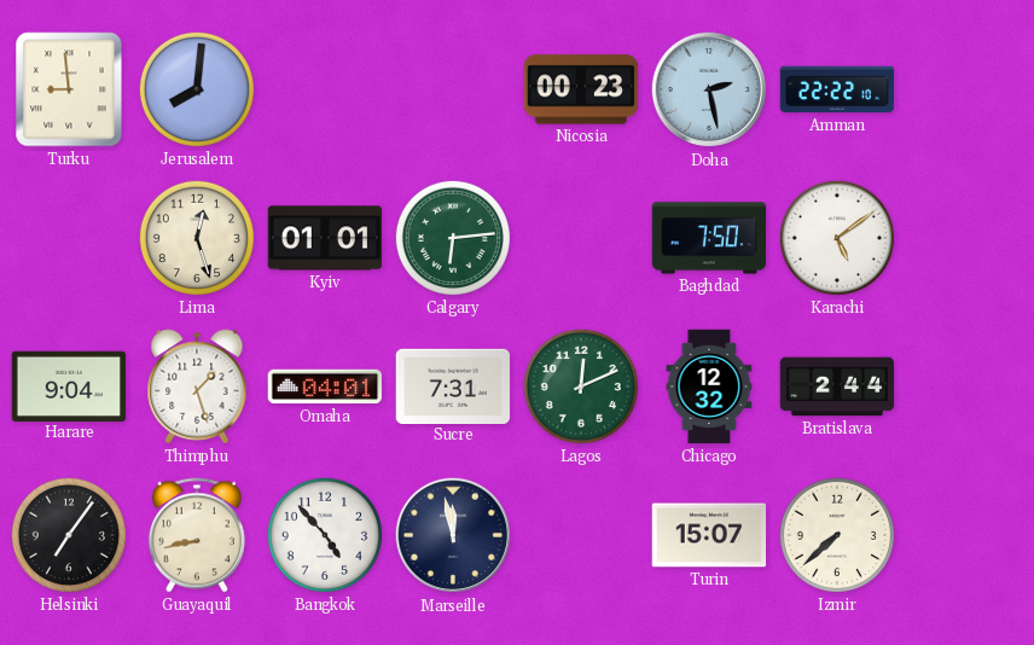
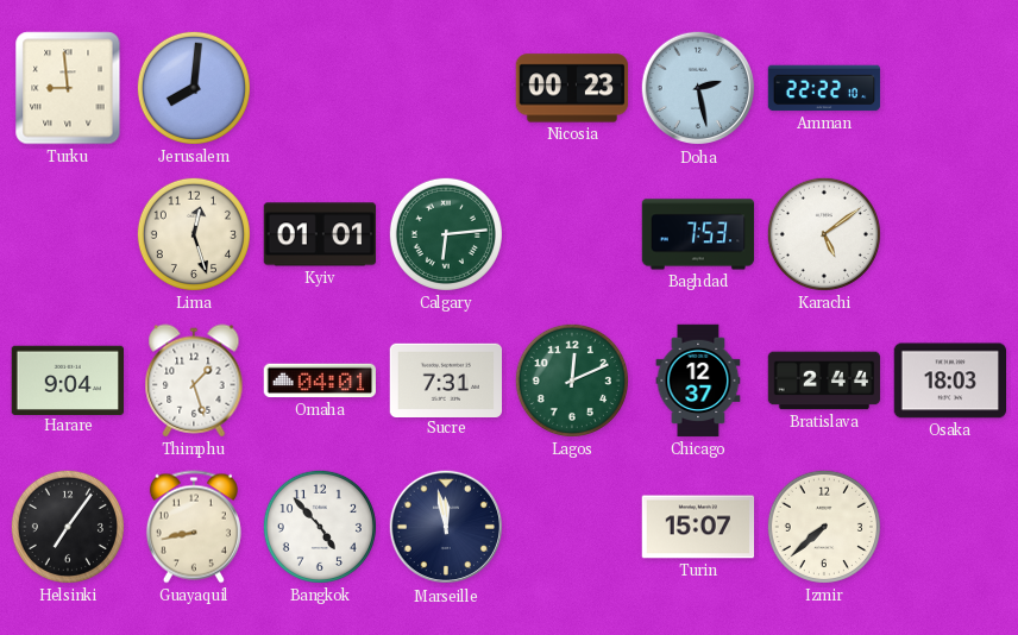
Baghdad: 7:50 -> 7:53
Chicago: 12:32 -> 12:37
Osaka: none -> 18:03
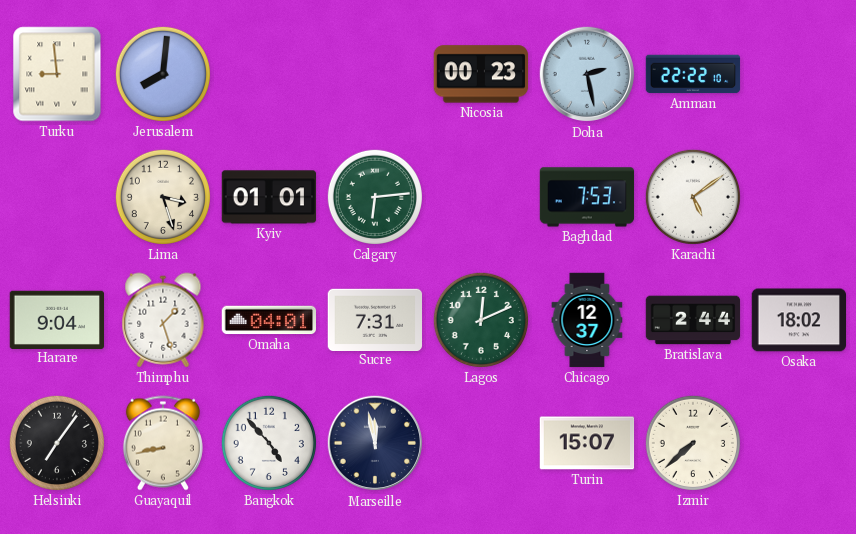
Lima: 12:27 -> 3:27
Osaka: 18:03 -> 18:02
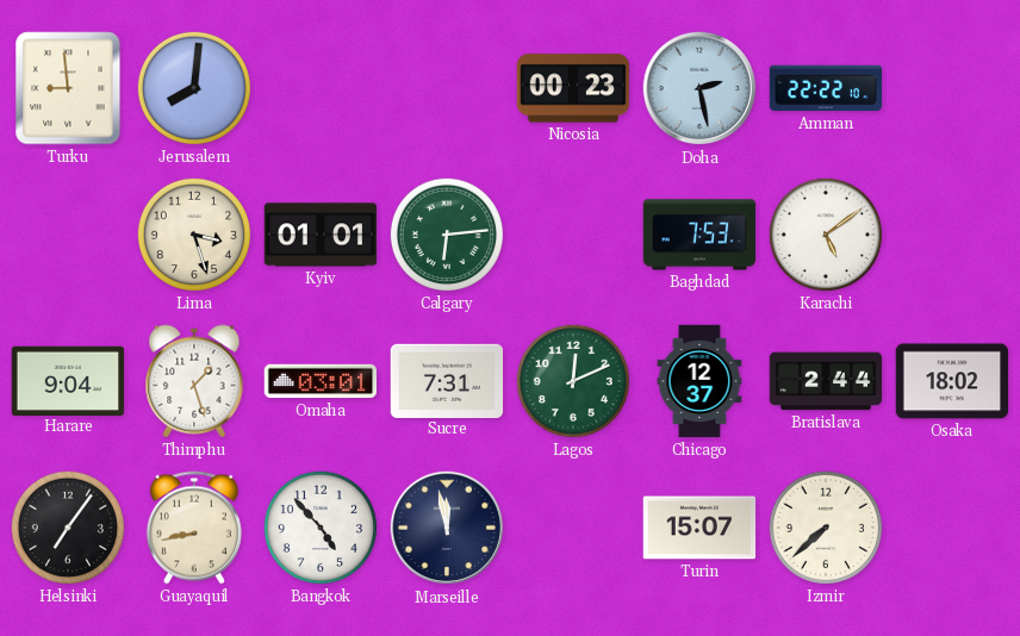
Omaha: 04:01 -> 03:01
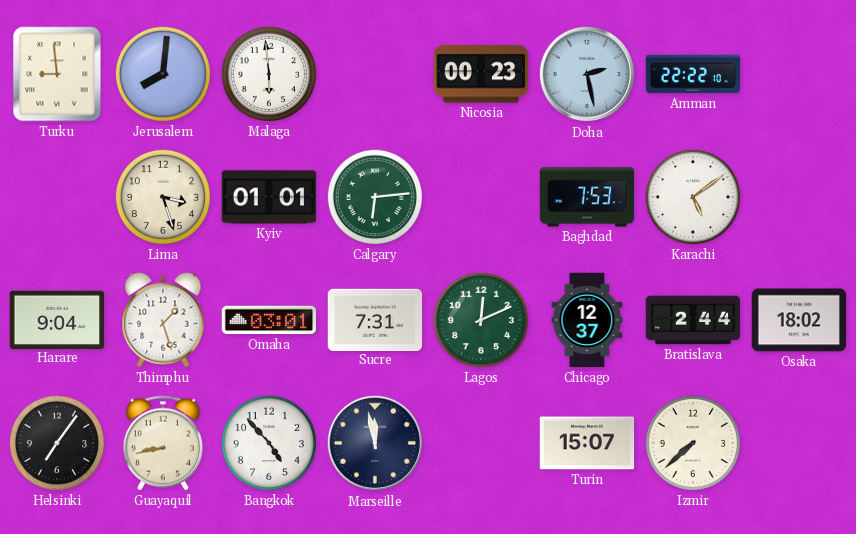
Malaga: none -> 5:59
